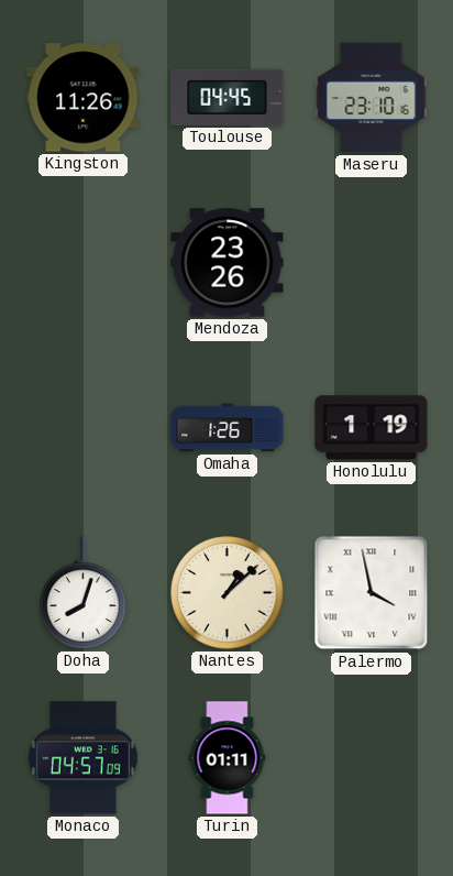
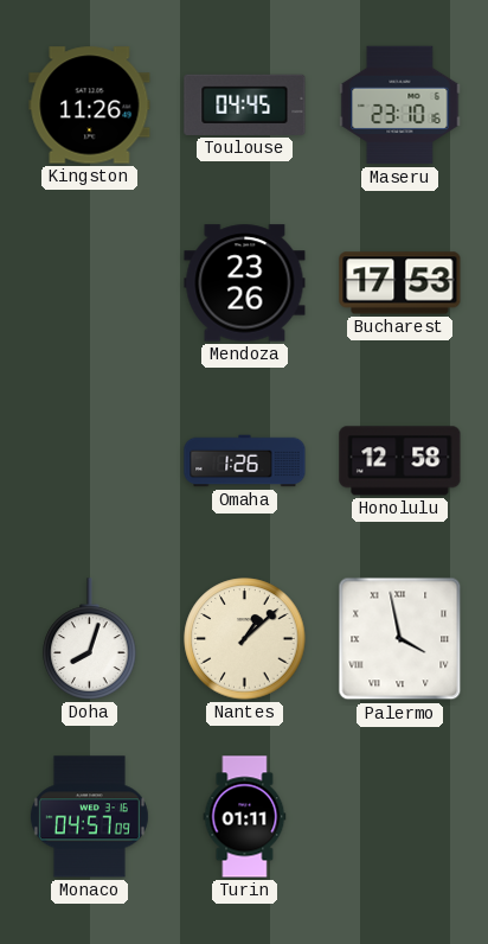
Bucharest: none -> 17:53
Honolulu: 1:19 -> 12:58
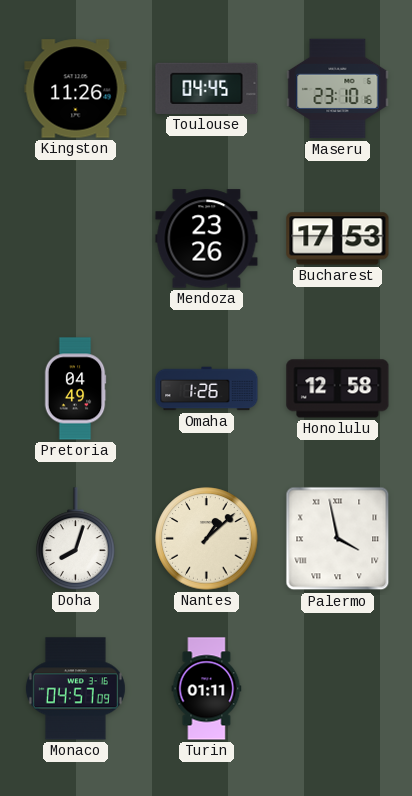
Pretoria: none -> 04:49
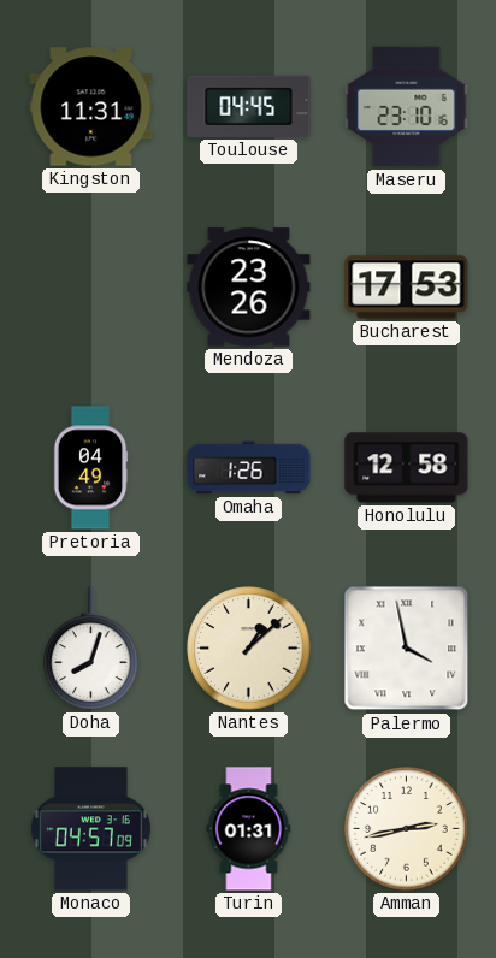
Kingston: 11:26 -> 11:31
Turin: 01:11 -> 01:31
Amman: none -> 2:43
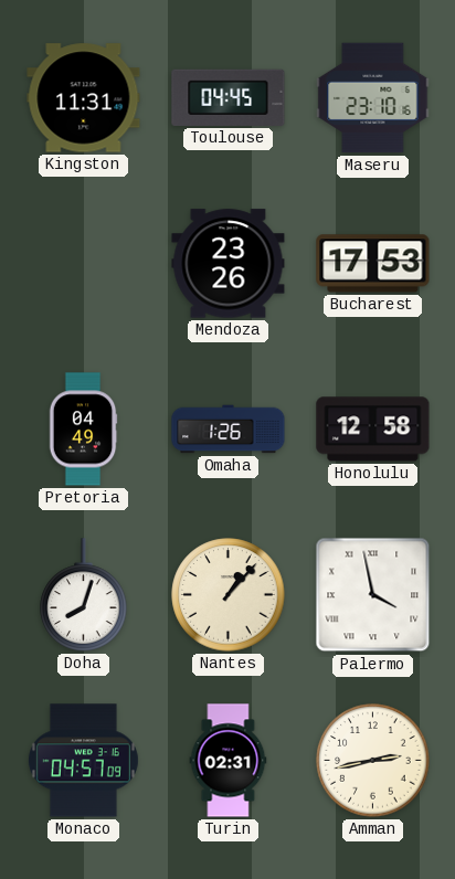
Nantes: 1:08 -> 1:07
Turin: 01:31 -> 02:31
